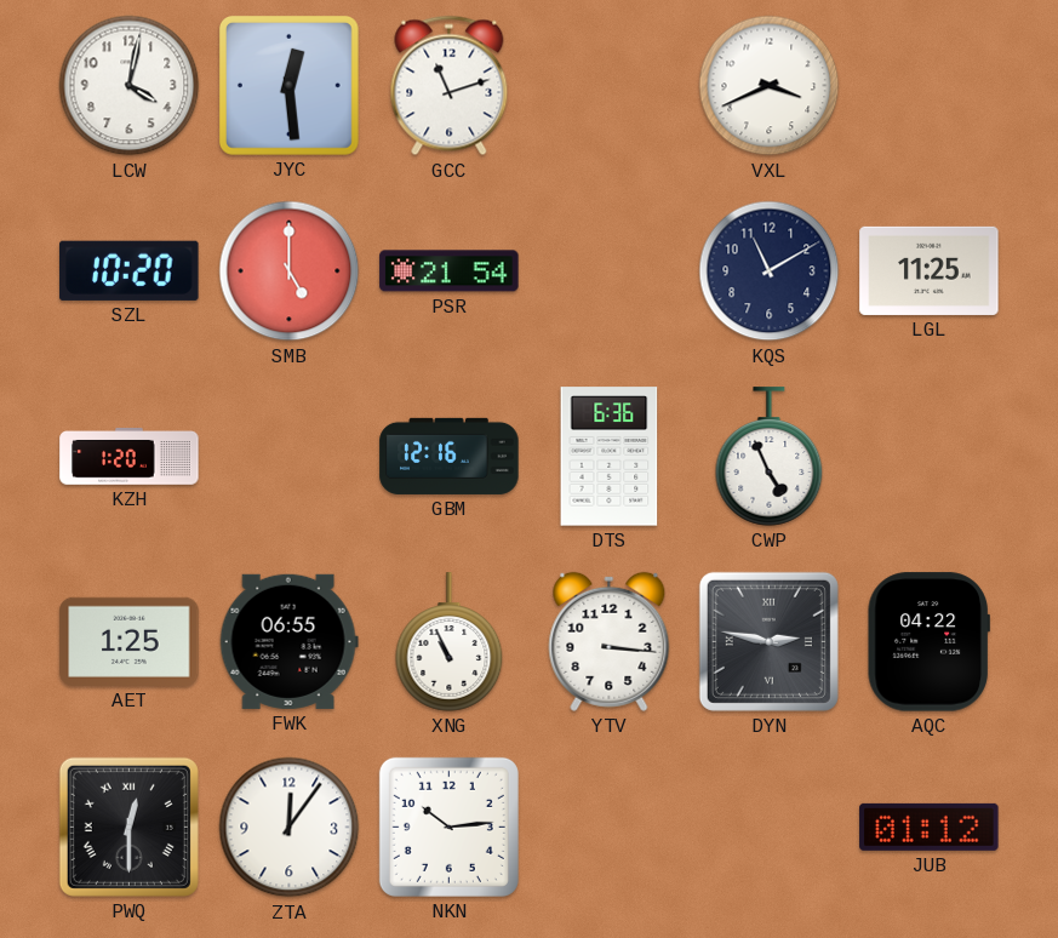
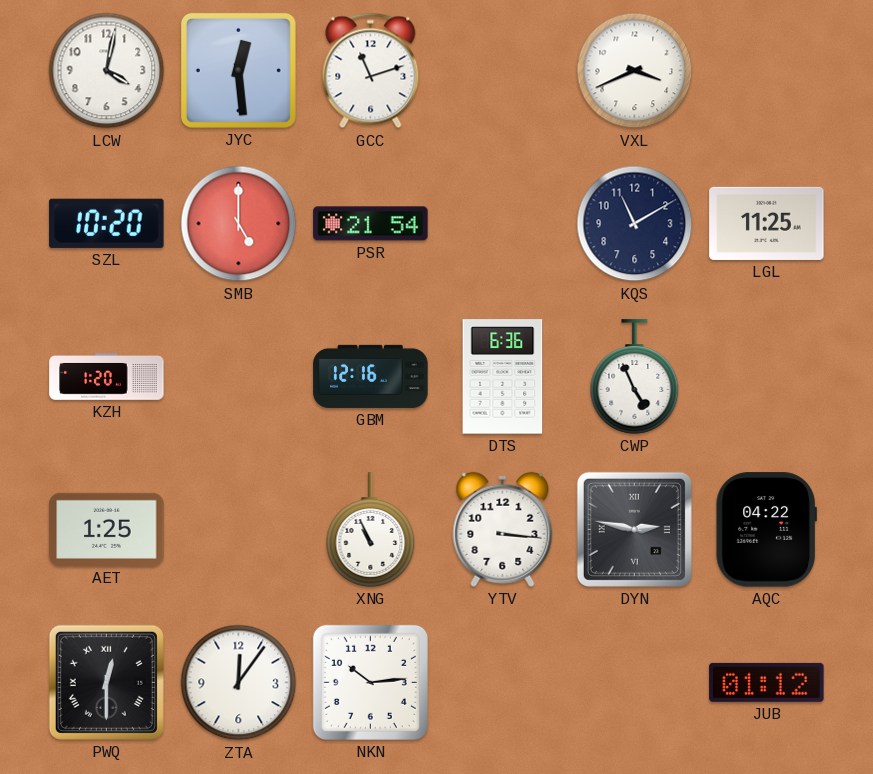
FWK: 06:55 -> none
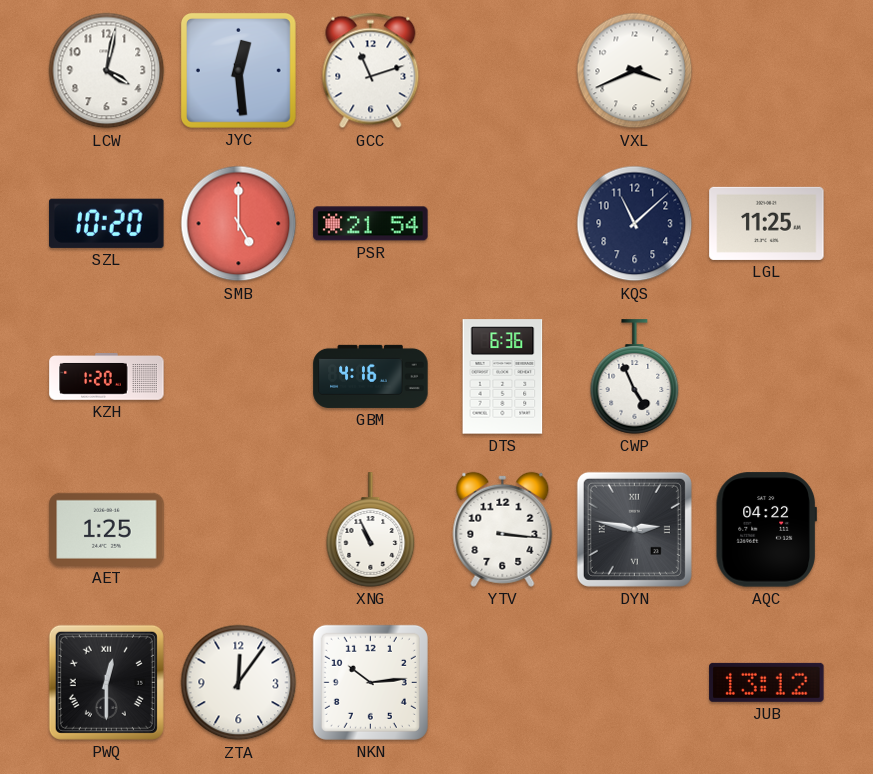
KQS: 11:10 -> 11:08
GBM: 12:16 -> 4:16
JUB: 01:12 -> 13:12
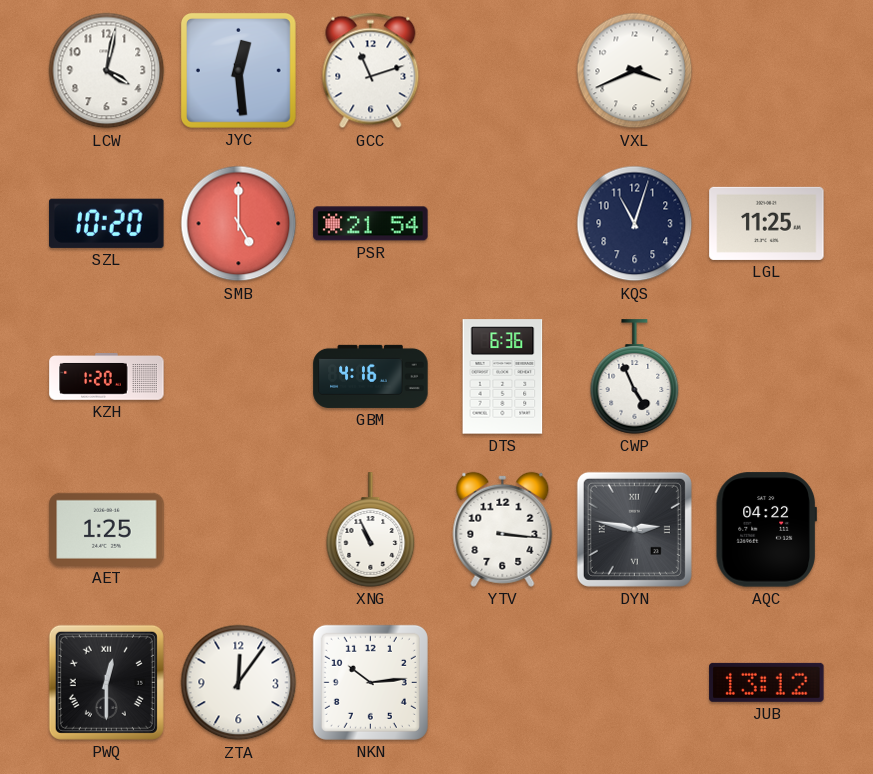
KQS: 11:08 -> 11:03
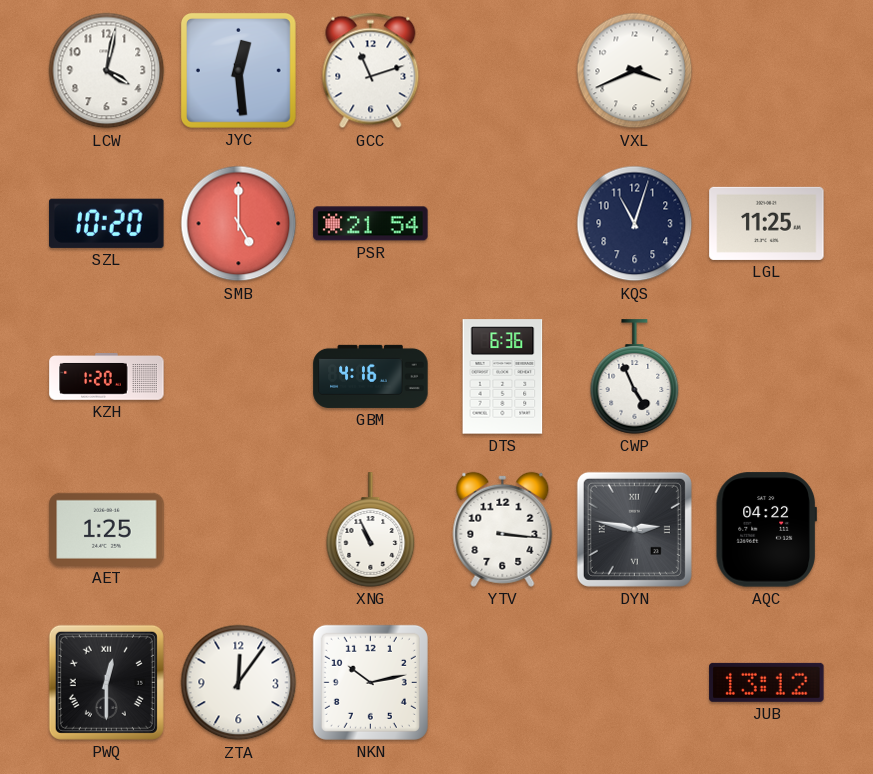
NKN: 10:14 -> 10:13
